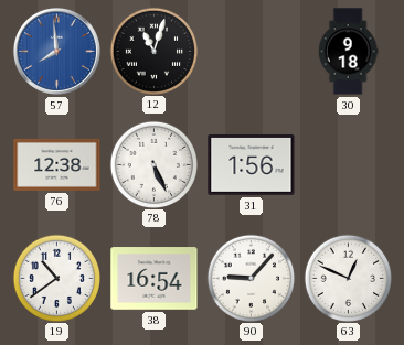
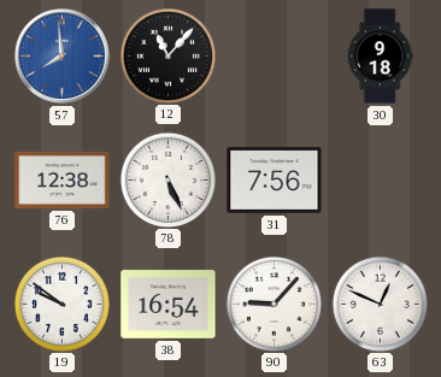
12: 11:03 -> 11:07
31: 1:56 -> 7:56
19: 10:39 -> 9:51
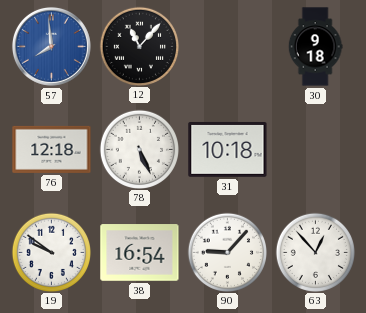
76: 12:38 -> 12:18
31: 7:56 -> 10:18
63: 12:49 -> 12:53
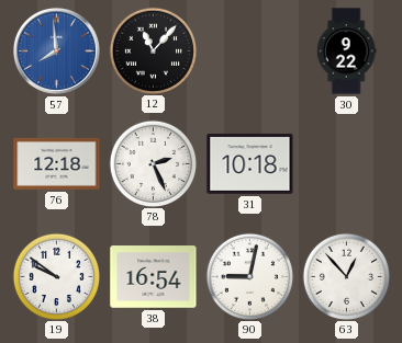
30: 9:18 -> 9:22
78: 5:26 -> 2:26
90: 9:07 -> 9:02
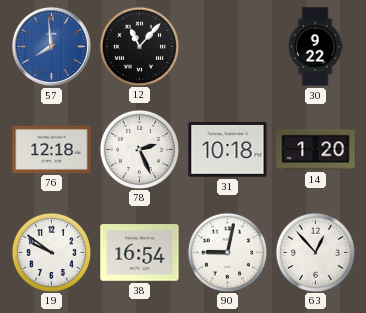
14: none -> 1:20
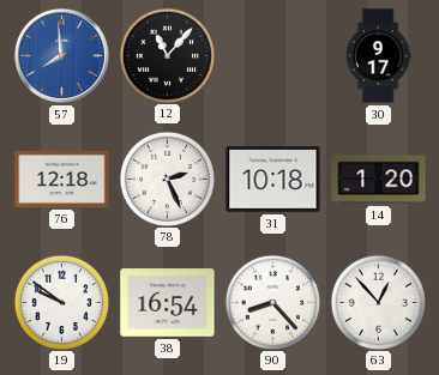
30: 9:22 -> 9:17
90: 9:02 -> 8:23
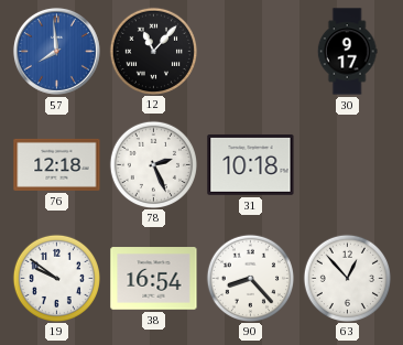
14: 1:20 -> none
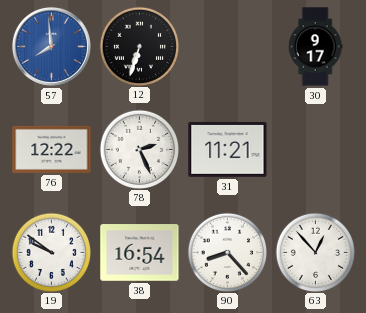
12: 11:07 -> 6:33
76: 12:18 -> 12:22
31: 10:18 -> 11:21
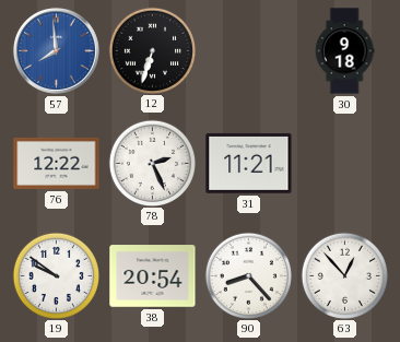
30: 9:17 -> 9:18
38: 16:54 -> 20:54
